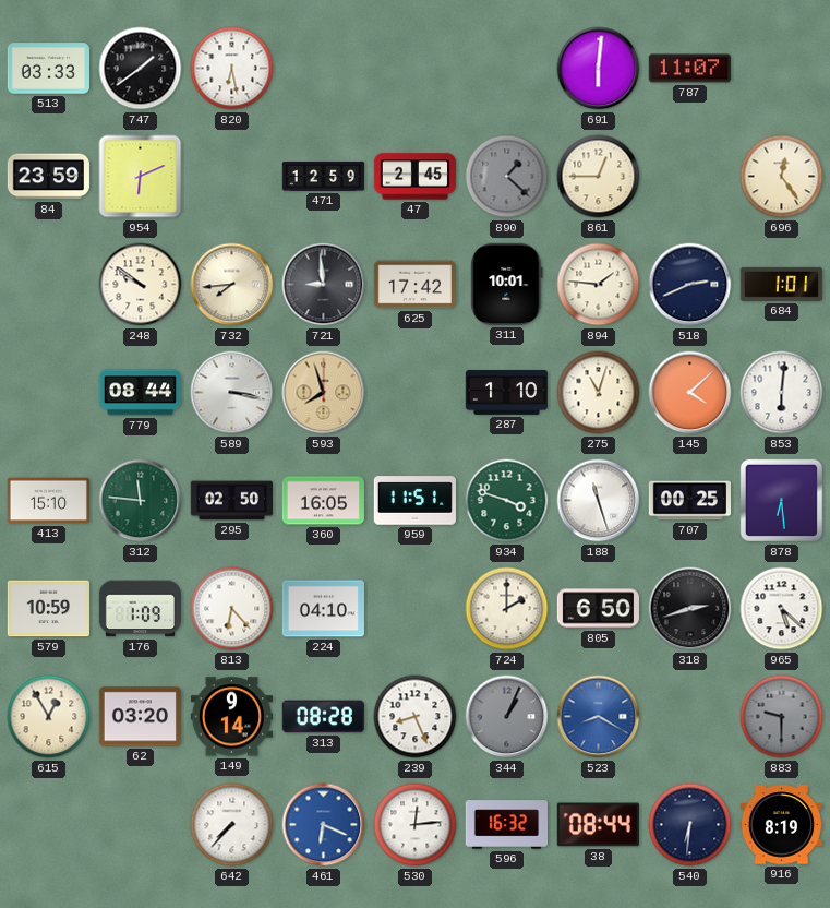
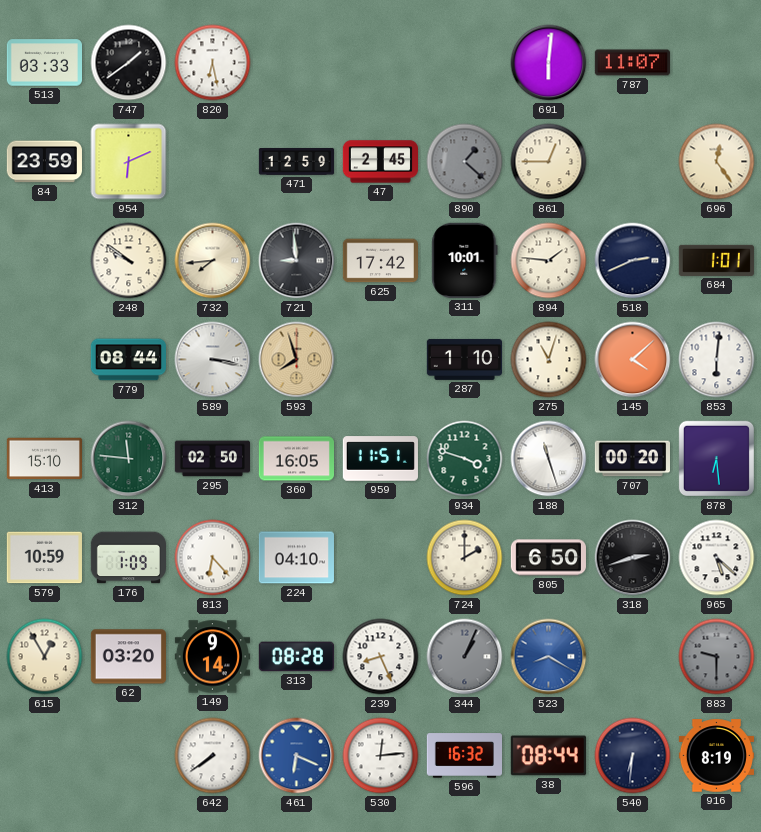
707: 00:25 -> 00:20
642: 7:37 -> 7:39
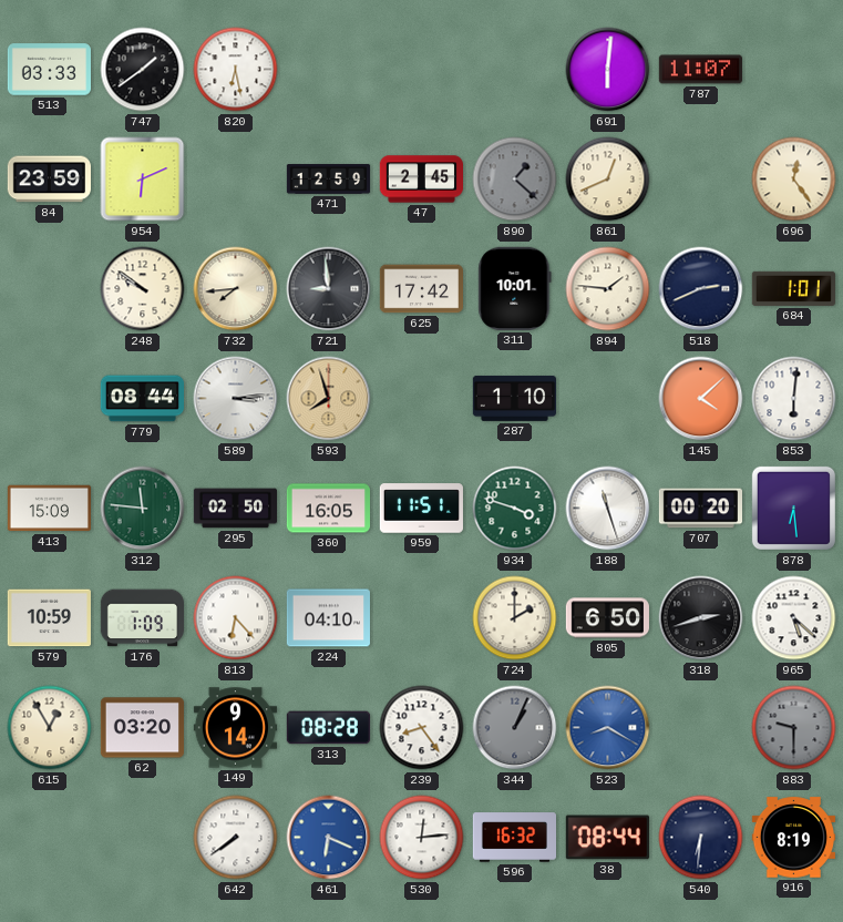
861: 12:45 -> 12:41
589: 3:17 -> 3:14
275: 11:03 -> none
413: 15:10 -> 15:09
239: 8:26 -> 8:24
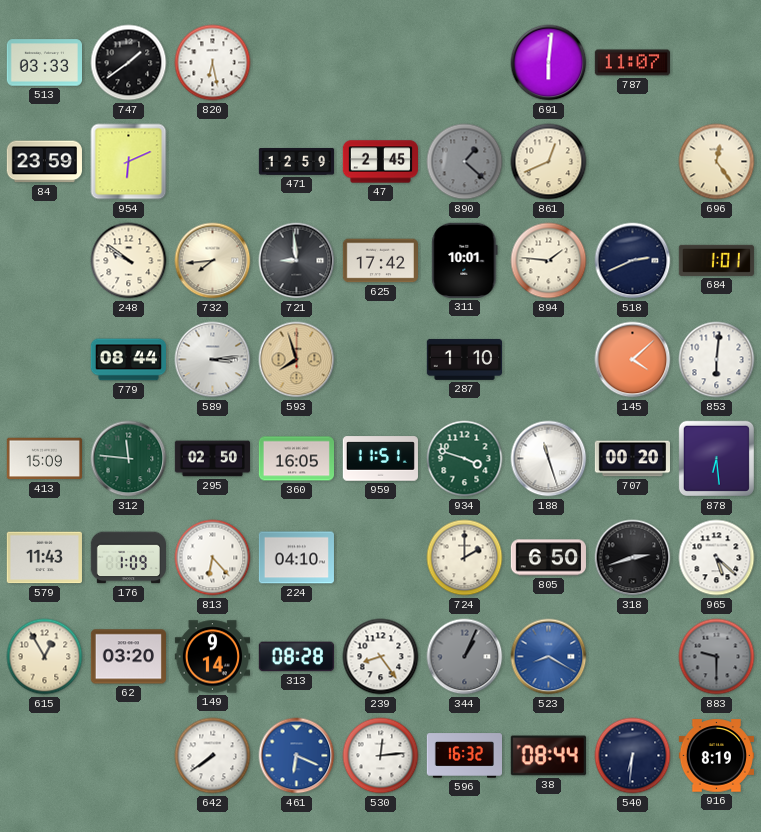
579: 10:59 -> 11:43
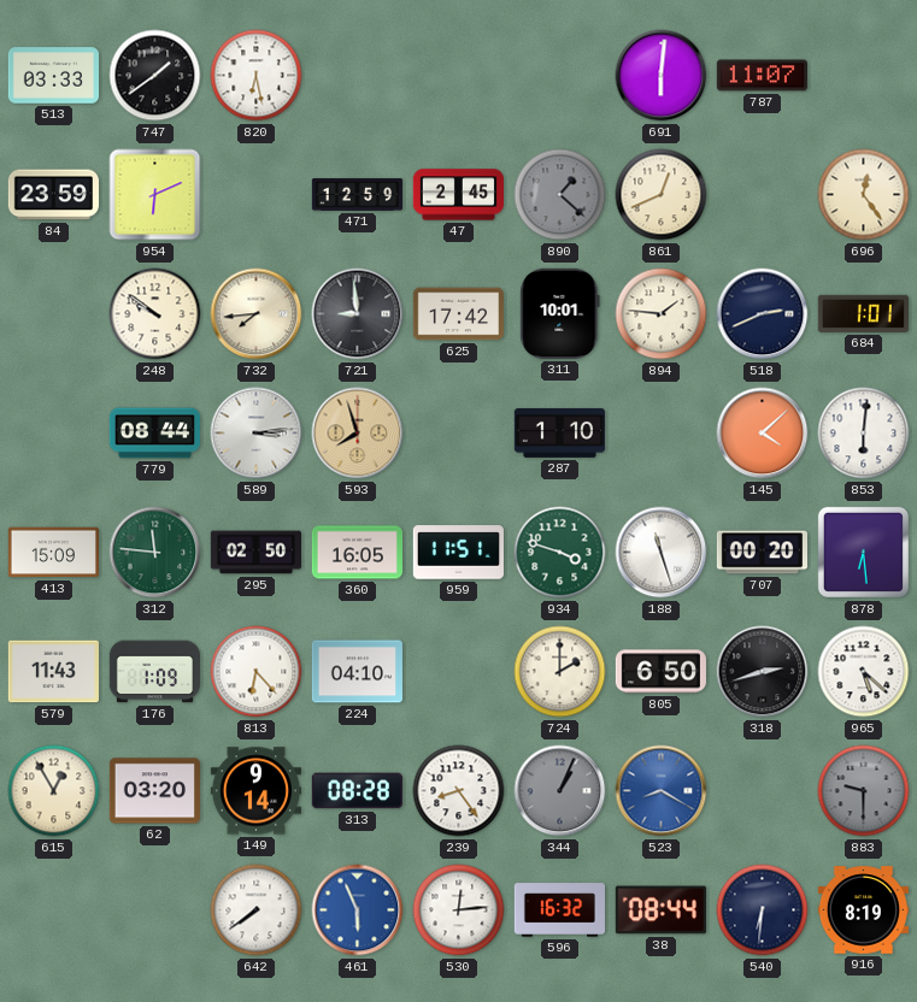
461: 6:19 -> 5:56
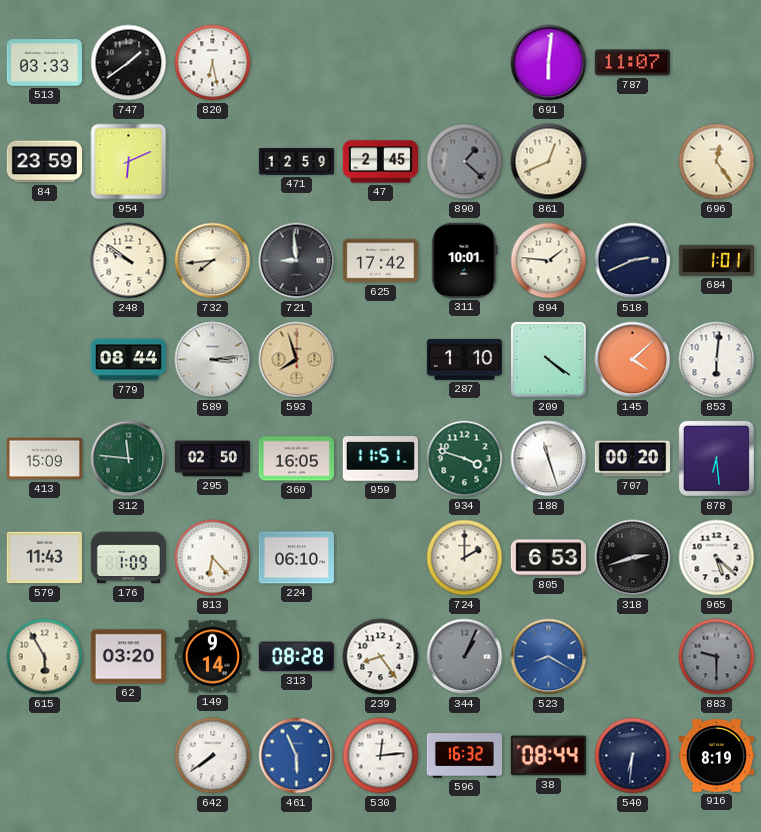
209: none -> 4:21
224: 04:10 -> 06:10
805: 6:50 -> 6:53
615: 12:55 -> 5:55
